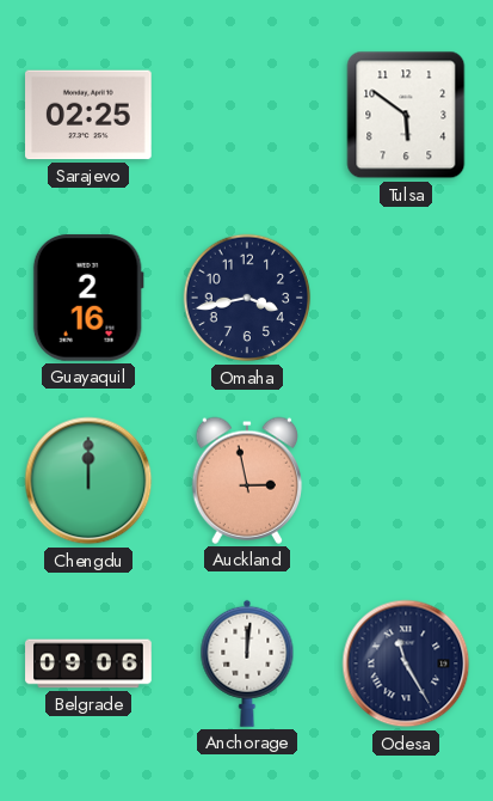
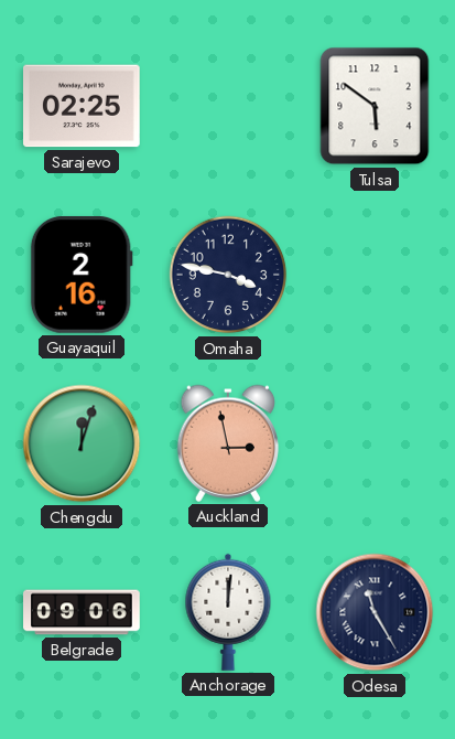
Omaha: 3:43 -> 3:47
Chengdu: 12:00 -> 12:03
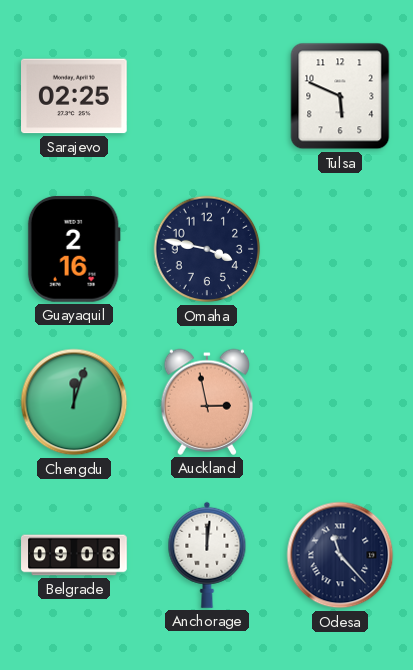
Tulsa: 5:51 -> 5:49
Odesa: 11:25 -> 11:23
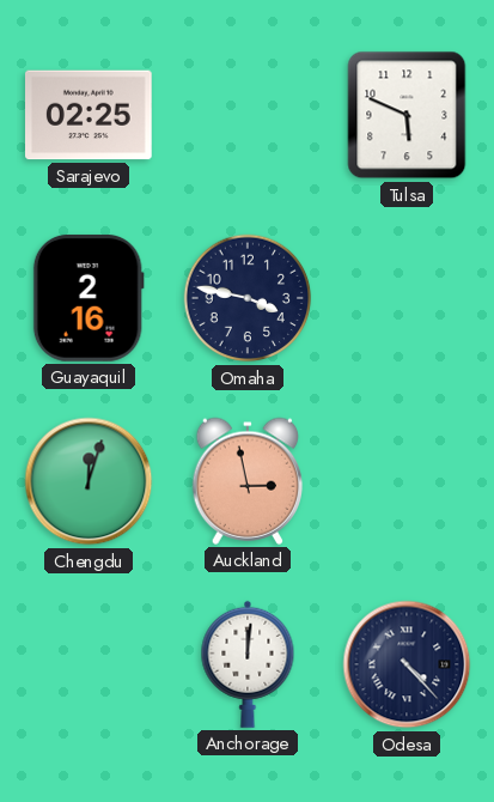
Belgrade: 09:06 -> none
Odesa: 11:23 -> 4:23
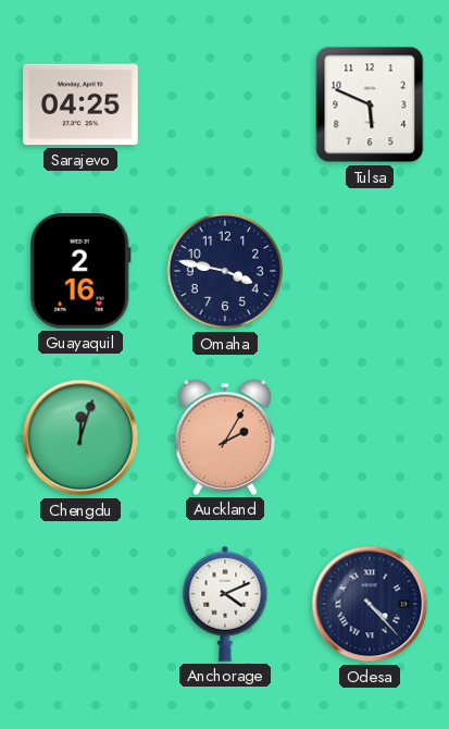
Sarajevo: 02:25 -> 04:25
Auckland: 2:58 -> 2:05
Anchorage: 12:01 -> 4:11
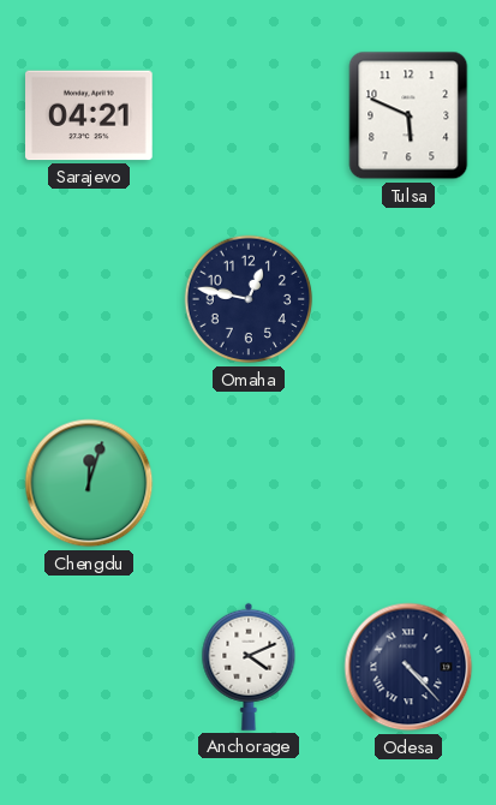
Sarajevo: 04:25 -> 04:21
Guayaquil: 2:16 -> none
Omaha: 3:47 -> 12:47
Auckland: 2:05 -> none
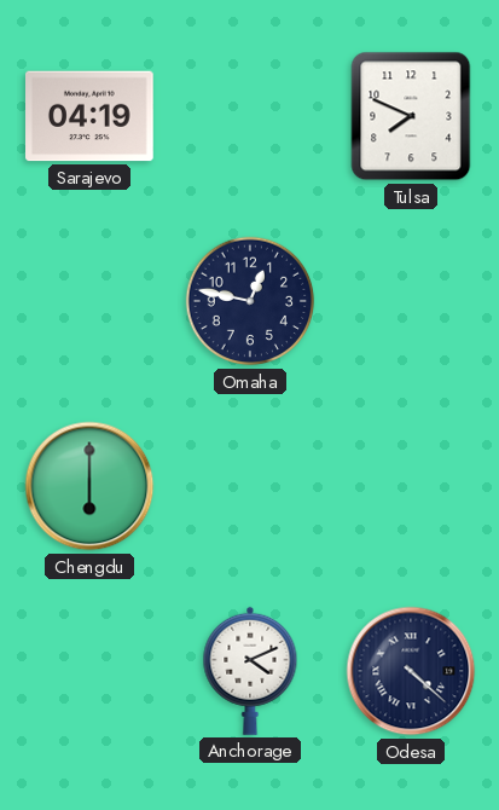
Sarajevo: 04:21 -> 04:19
Tulsa: 5:49 -> 7:49
Chengdu: 12:03 -> 6:00
Odesa: 4:23 -> 4:22
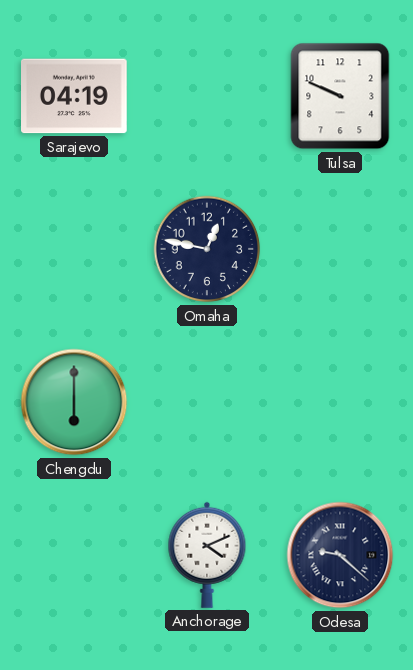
Tulsa: 7:49 -> 9:49
Odesa: 4:22 -> 9:22
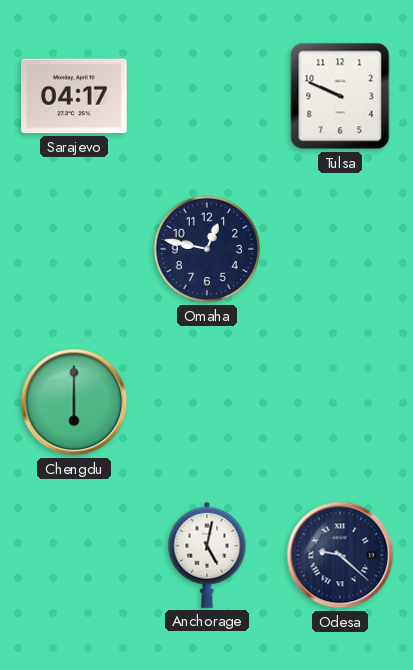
Sarajevo: 04:19 -> 04:17
Anchorage: 4:11 -> 5:02
